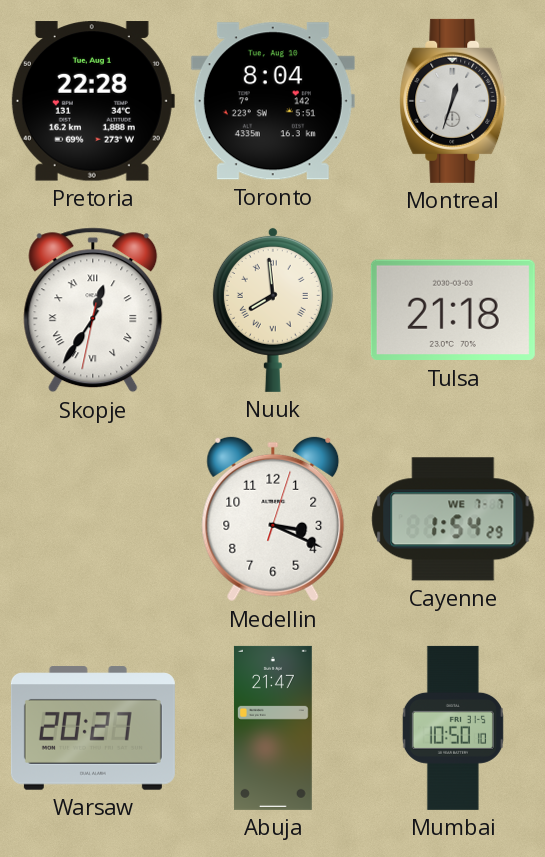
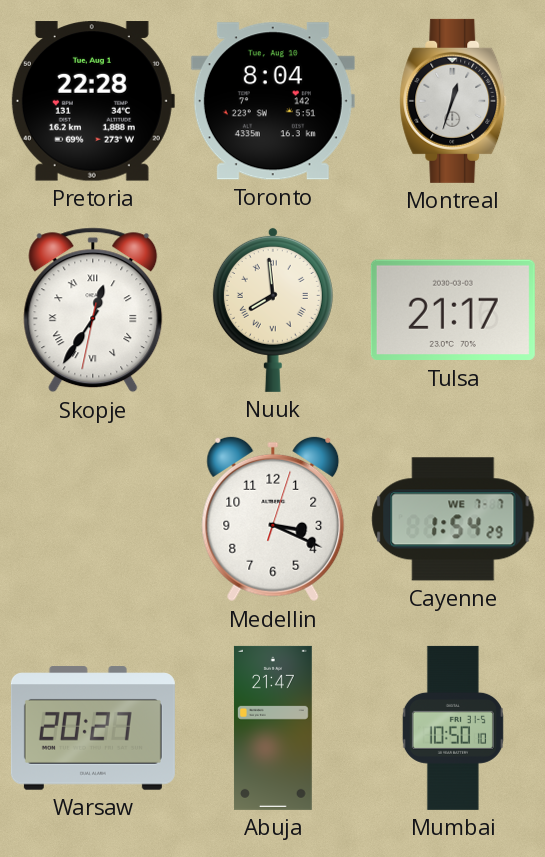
Tulsa: 21:18 -> 21:17
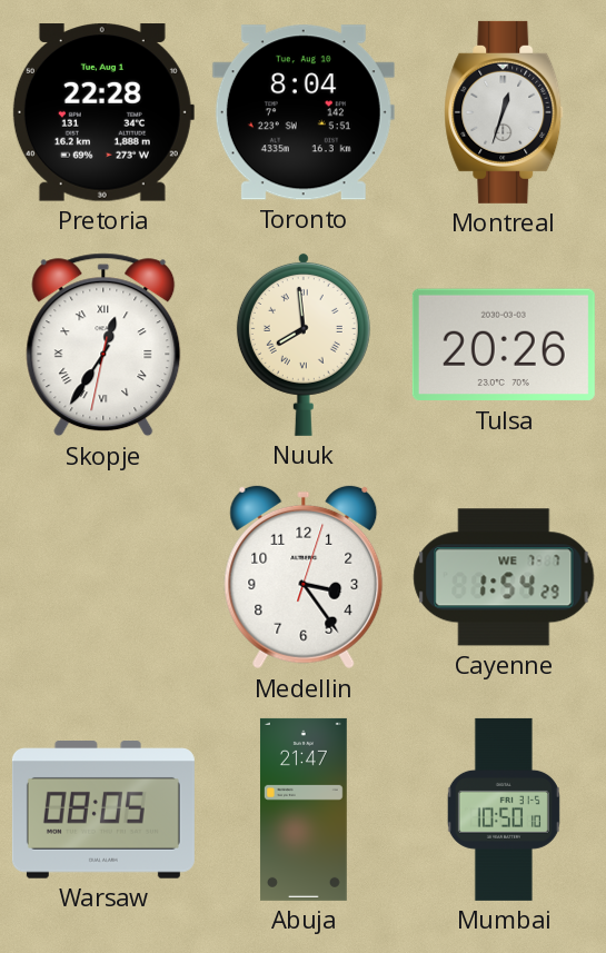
Tulsa: 21:17 -> 20:26
Medellin: 3:19 -> 3:24
Warsaw: 20:27 -> 08:05
